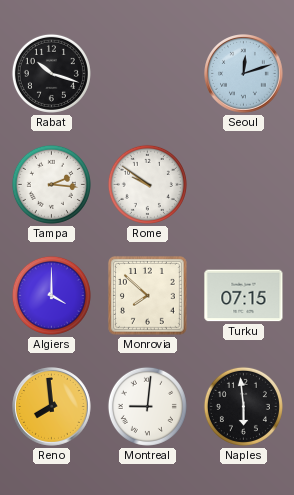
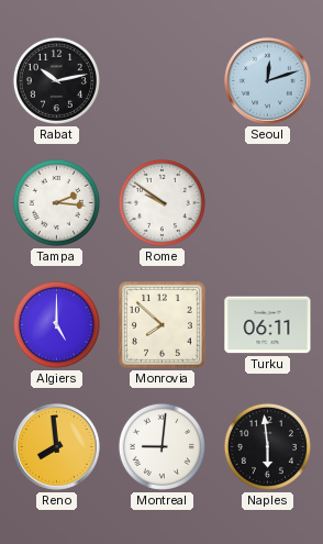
Rabat: 10:18 -> 10:13
Algiers: 4:00 -> 5:00
Turku: 07:15 -> 06:11
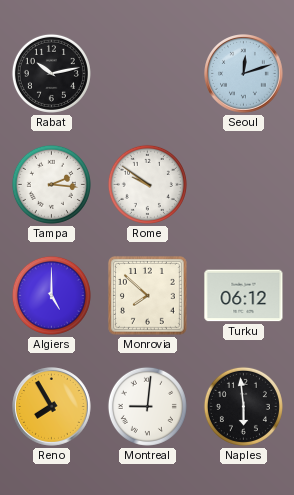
Turku: 06:11 -> 06:12
Reno: 7:59 -> 7:55
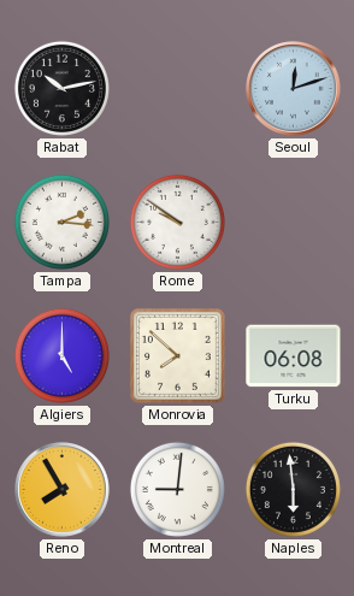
Turku: 06:12 -> 06:08
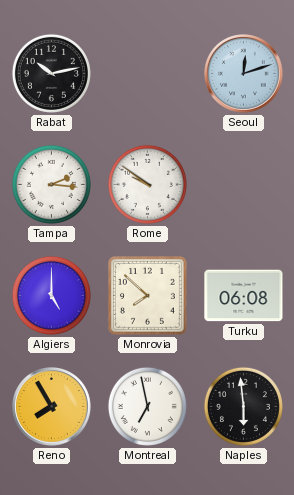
Montreal: 9:01 -> 6:58
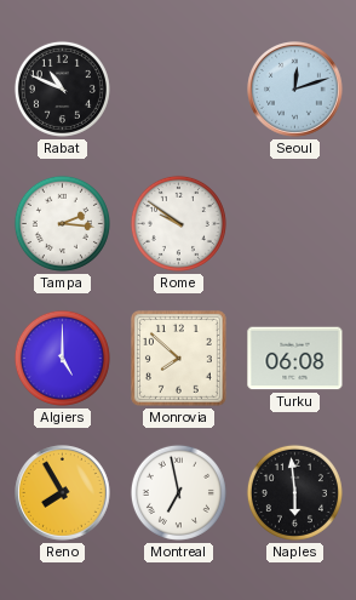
Rabat: 10:13 -> 10:49
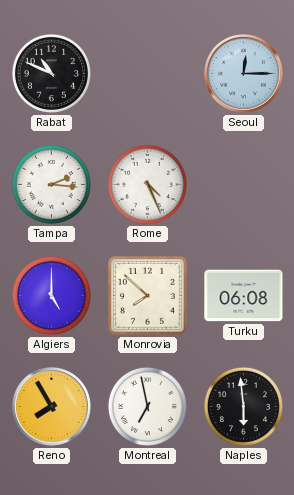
Seoul: 12:12 -> 12:15
Rome: 9:51 -> 4:26
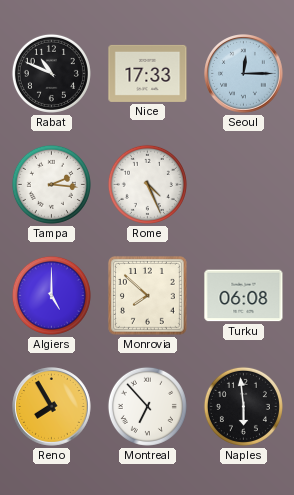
Nice: none -> 17:33
Montreal: 6:58 -> 6:53
